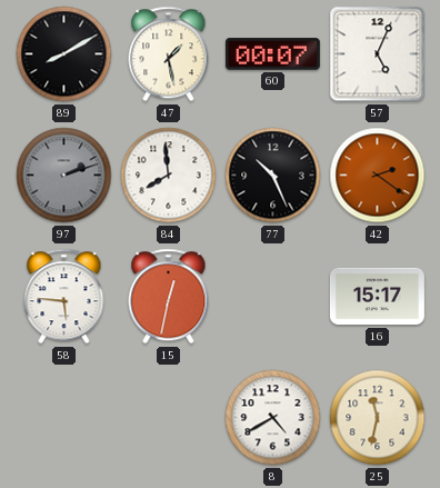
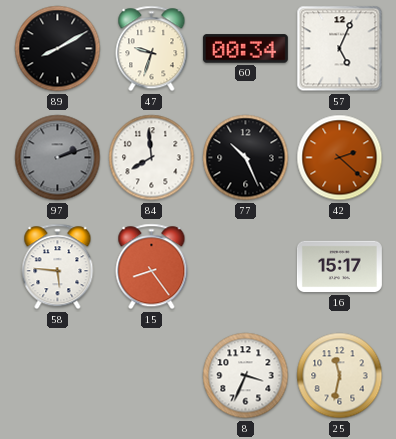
47: 1:28 -> 9:33
60: 00:07 -> 00:34
42: 2:21 -> 2:22
15: 12:32 -> 8:24
8: 4:40 -> 3:34
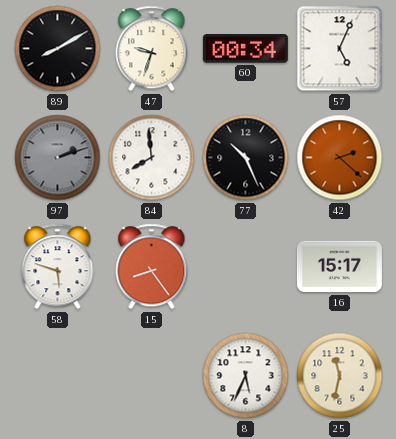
58: 5:46 -> 5:48
8: 3:34 -> 5:34
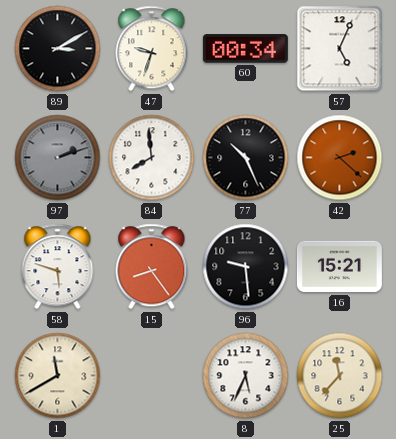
89: 8:10 -> 3:10
96: none -> 9:29
16: 15:17 -> 15:21
1: none -> 11:40
25: 11:32 -> 11:37
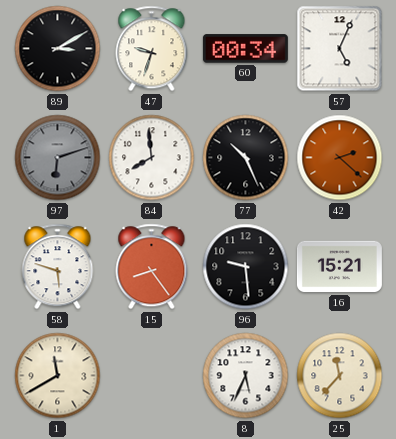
97: 2:12 -> 6:12
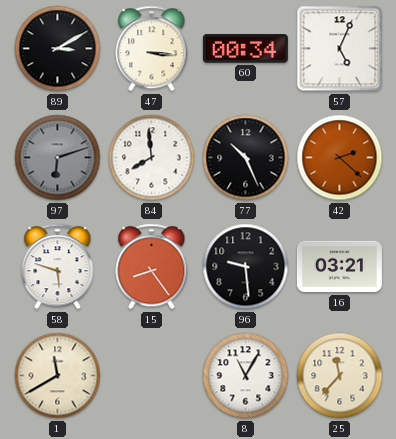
47: 9:33 -> 3:16
16: 15:21 -> 03:21
8: 5:34 -> 11:05
